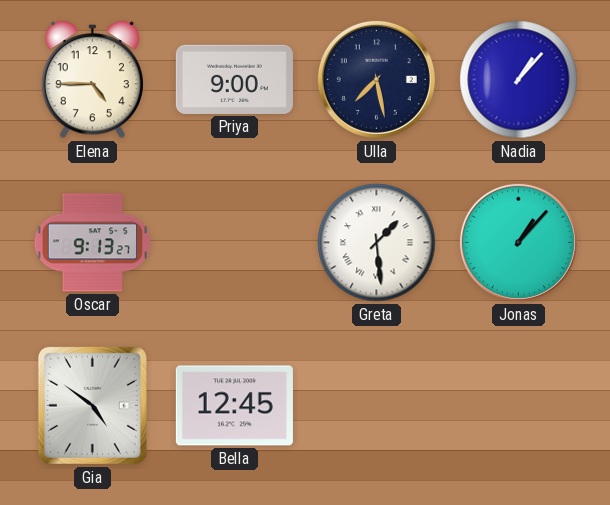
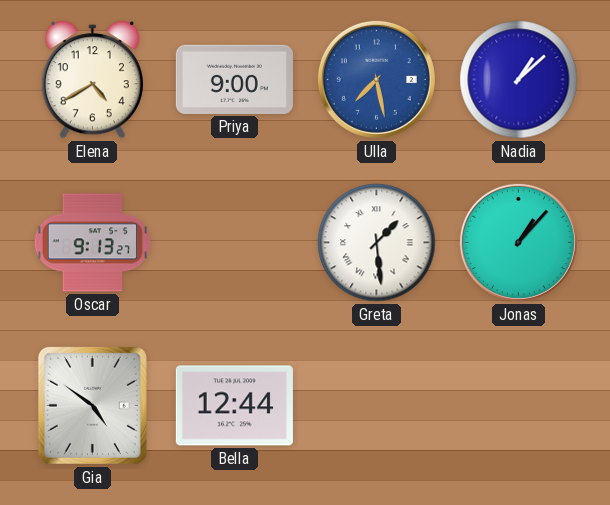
Elena: 4:45 -> 4:40
Ulla dial: navy -> blue
Nadia: 1:07 -> 1:08
Bella: 12:45 -> 12:44
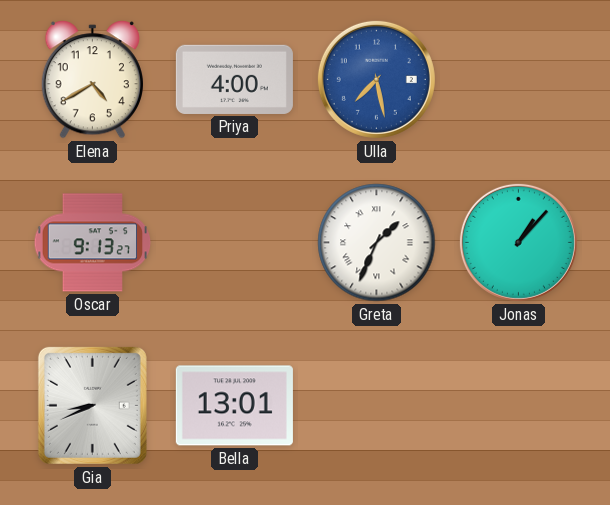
Priya: 9:00 -> 4:00
Nadia: 1:08 -> none
Greta: 1:29 -> 1:34
Gia: 4:51 -> 8:41
Bella: 12:44 -> 13:01
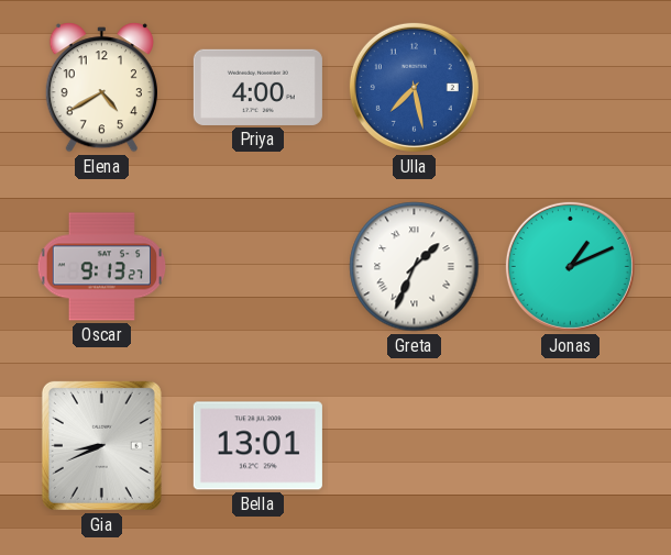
Jonas: 1:07 -> 1:11
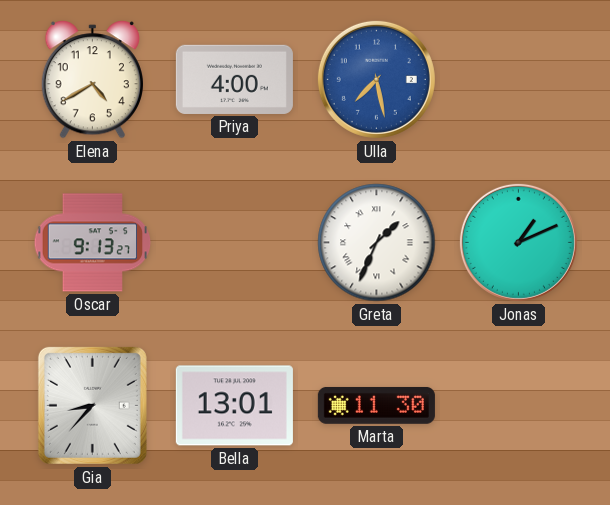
Gia: 8:41 -> 8:37
Marta: none -> 11:30
